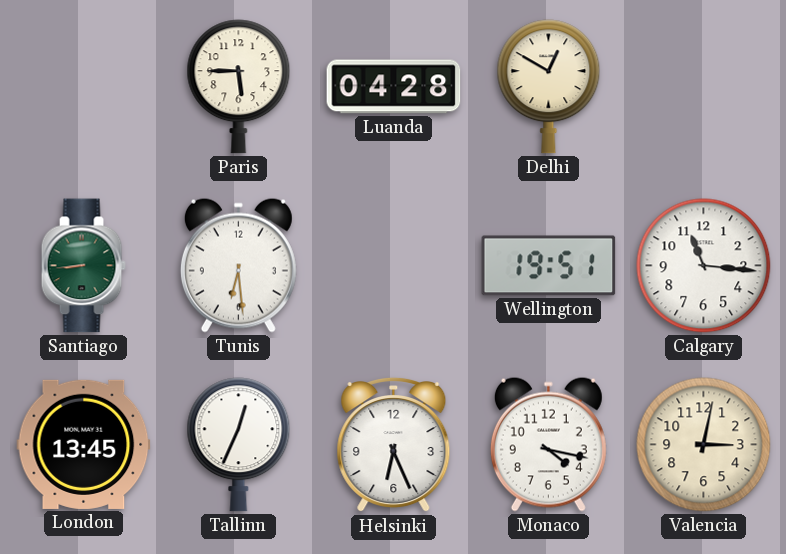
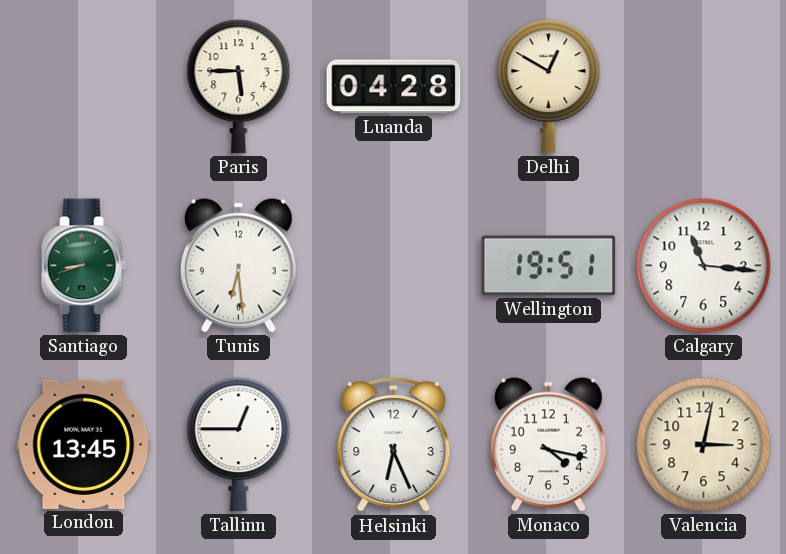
Santiago: 8:44 -> 8:42
Tallinn: 12:34 -> 12:45
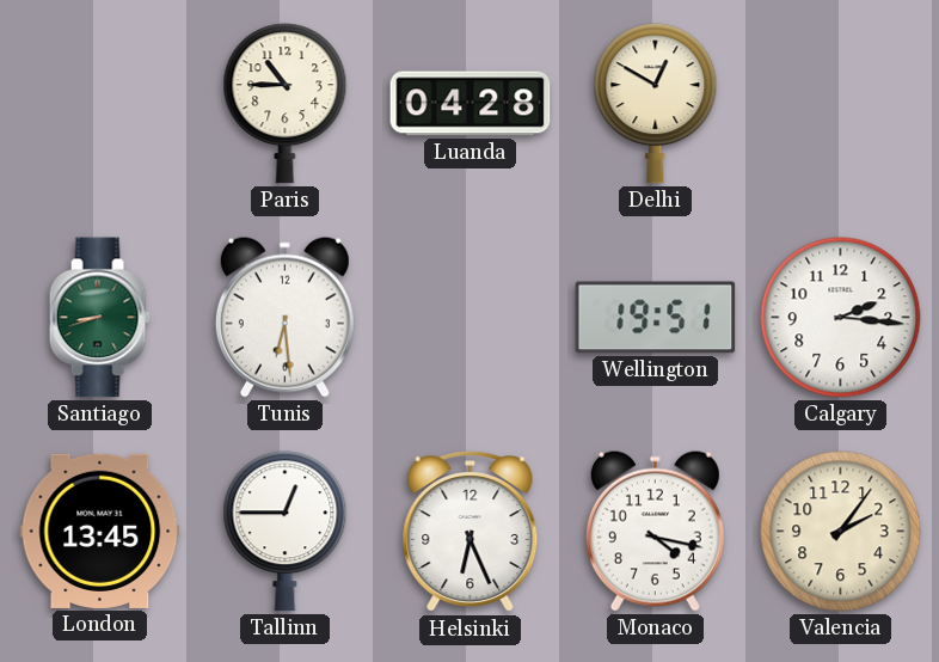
Paris: 5:45 -> 10:45
Calgary: 11:16 -> 2:16
Valencia: 3:02 -> 2:06
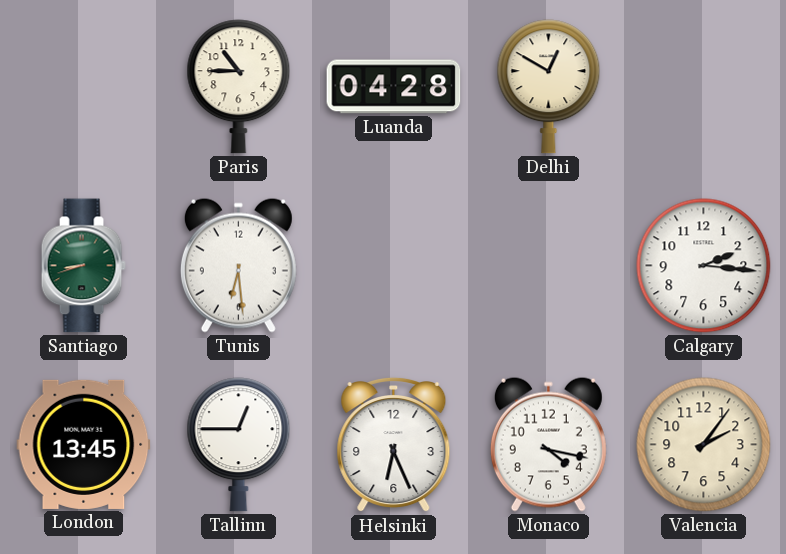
Wellington: 19:51 -> none
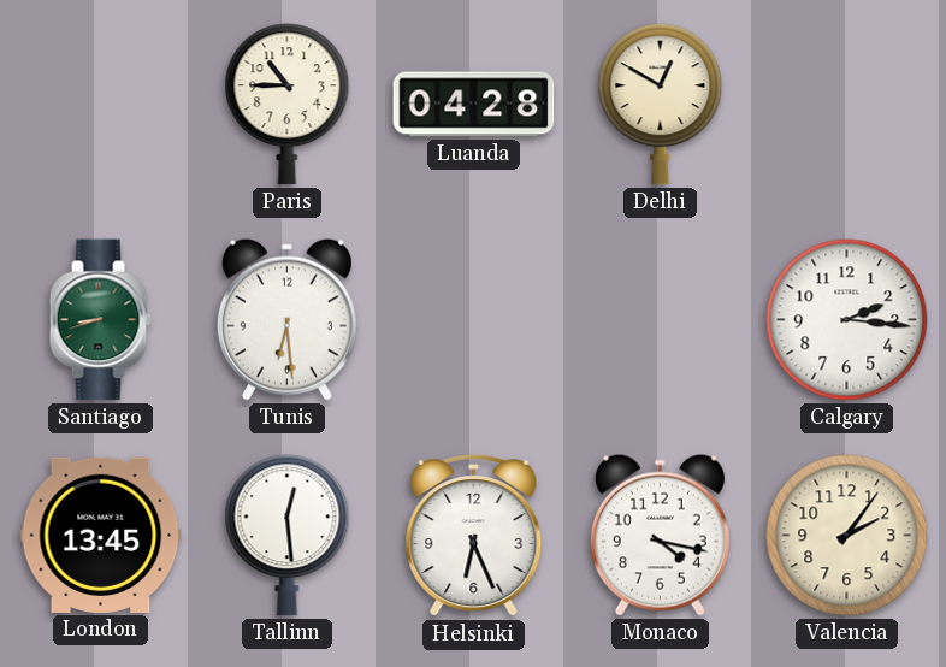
Tallinn: 12:45 -> 12:29
